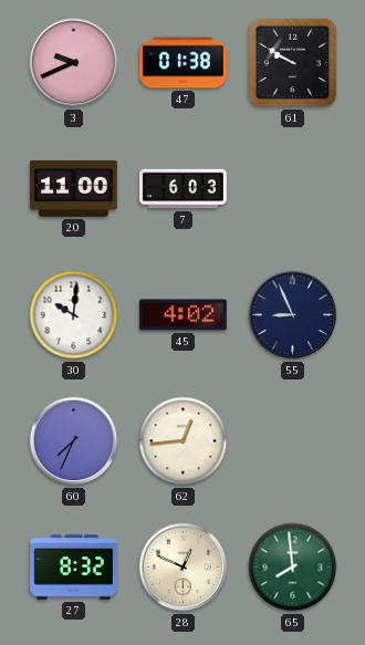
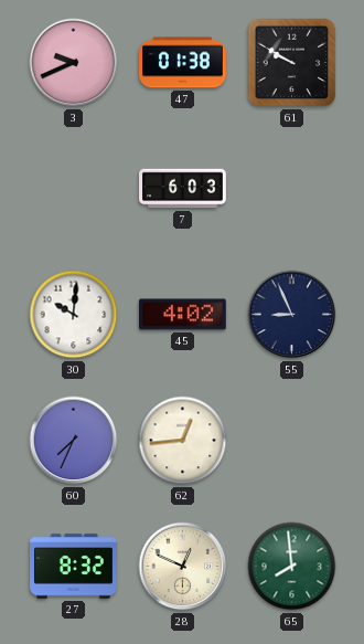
20: 11:00 -> none
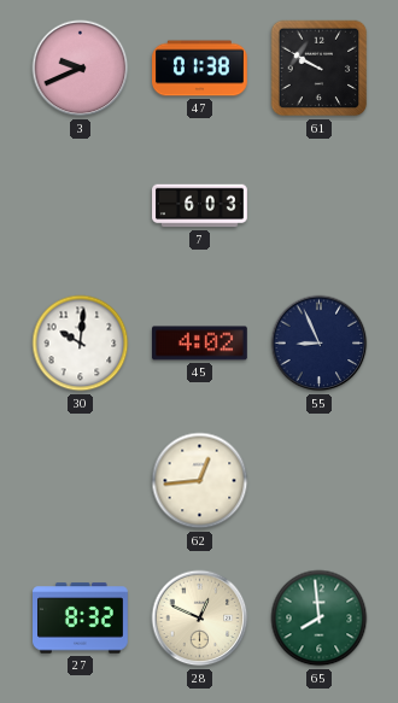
60: 7:34 -> none
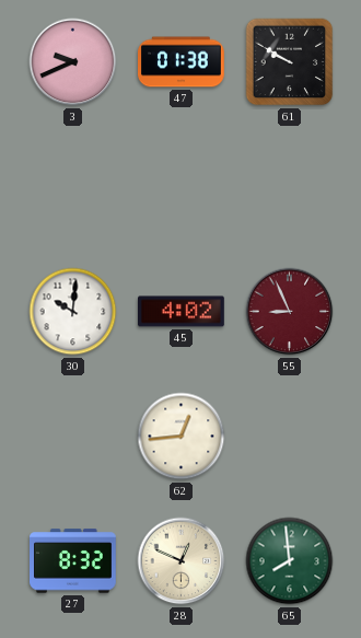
7: 6:03 -> none
55 dial: navy -> burgundy
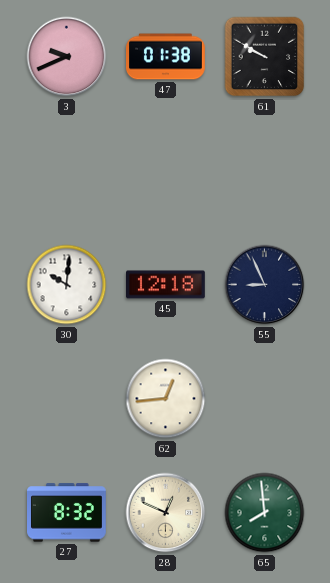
45: 4:02 -> 12:18
55 dial: burgundy -> navy
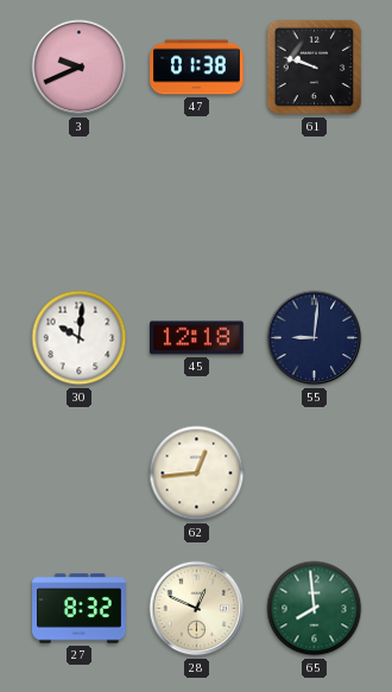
61: 9:50 -> 9:48
55: 8:56 -> 9:01
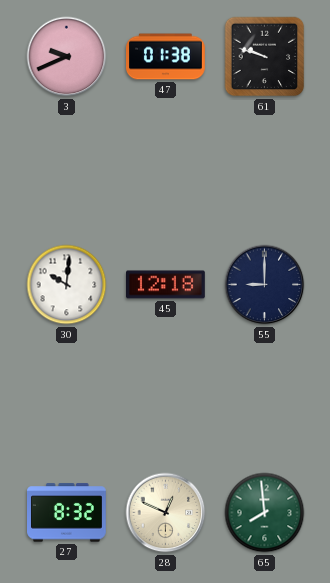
55: 9:01 -> 9:00
62: 12:44 -> none
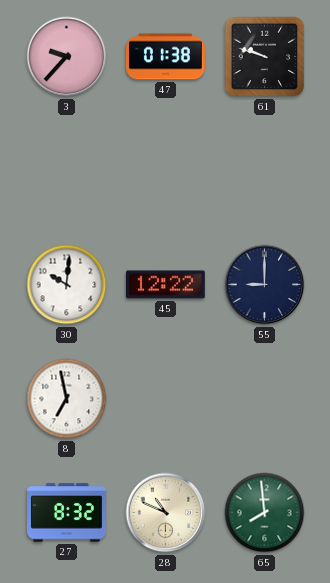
3: 9:41 -> 9:37
45: 12:18 -> 12:22
8: none -> 6:58
28: 12:49 -> 10:49
